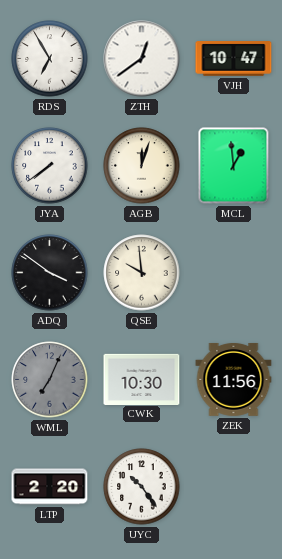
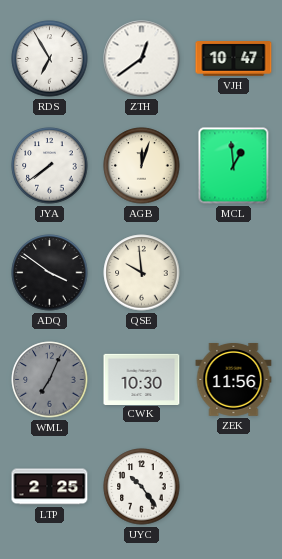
LTP: 2:20 -> 2:25
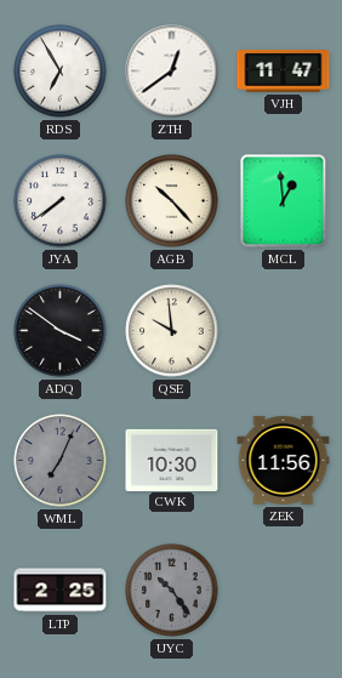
VJH: 10:47 -> 11:47
AGB: 12:03 -> 10:23
UYC dial: white -> grey
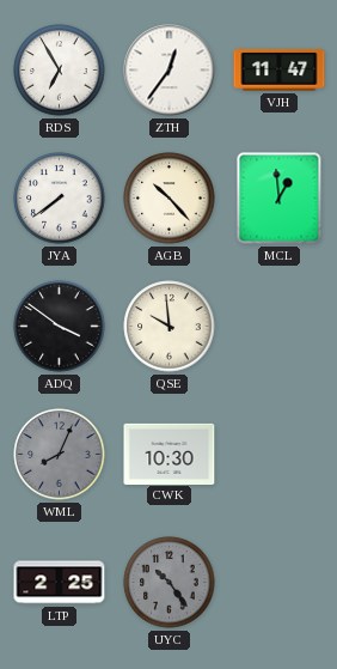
ZTH: 12:39 -> 12:36
WML: 7:04 -> 8:04
ZEK: 11:56 -> none
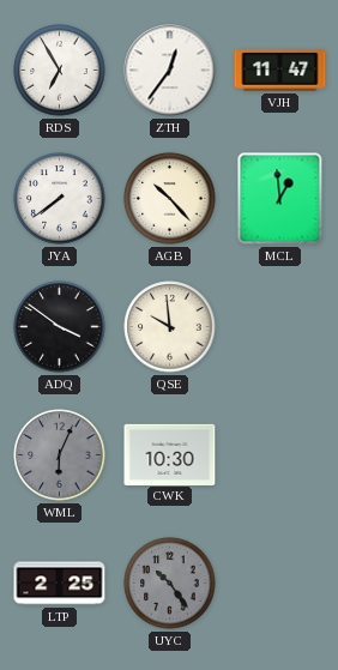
WML: 8:04 -> 6:04
